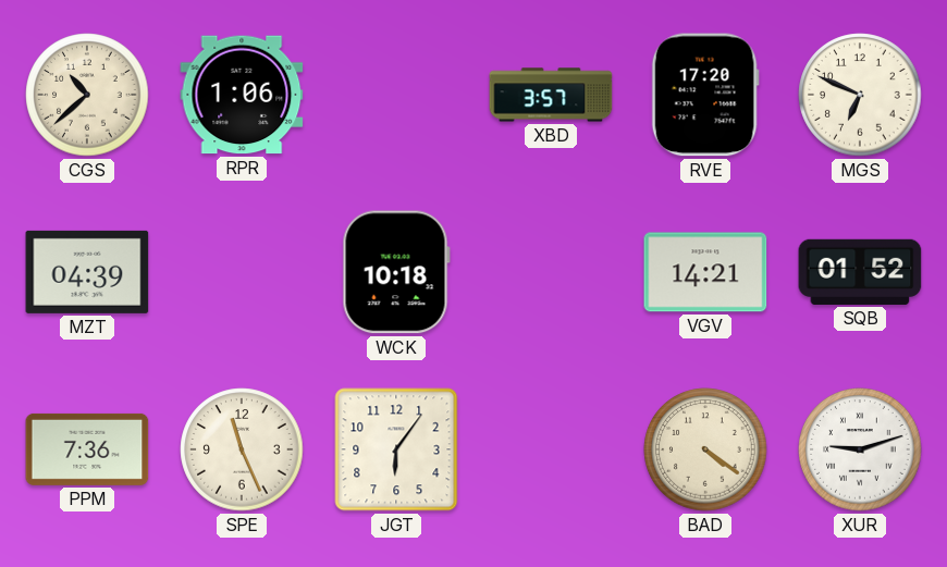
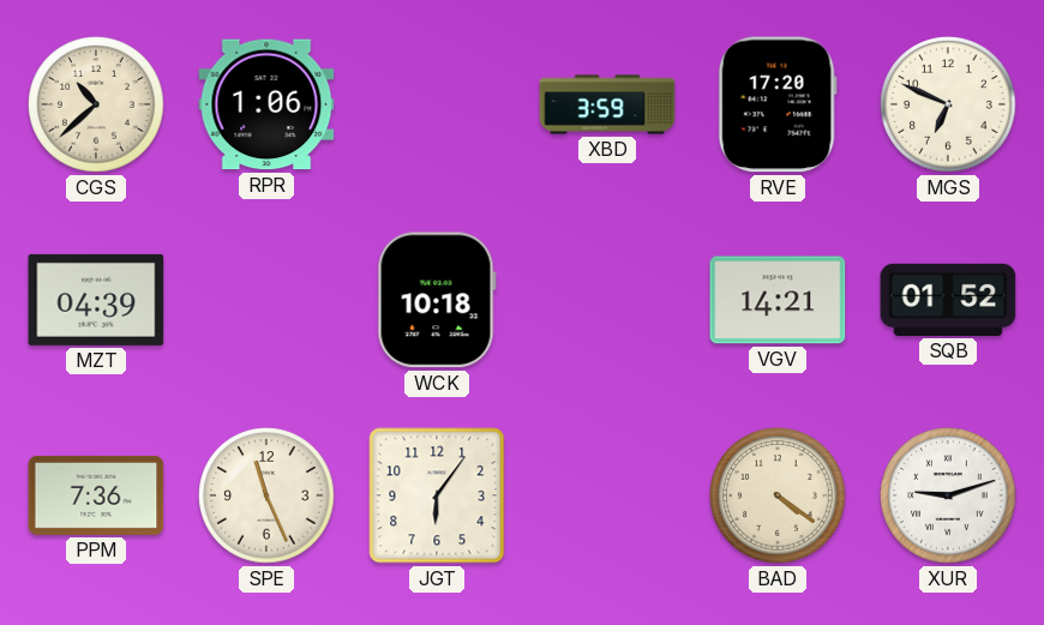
XBD: 3:57 -> 3:59
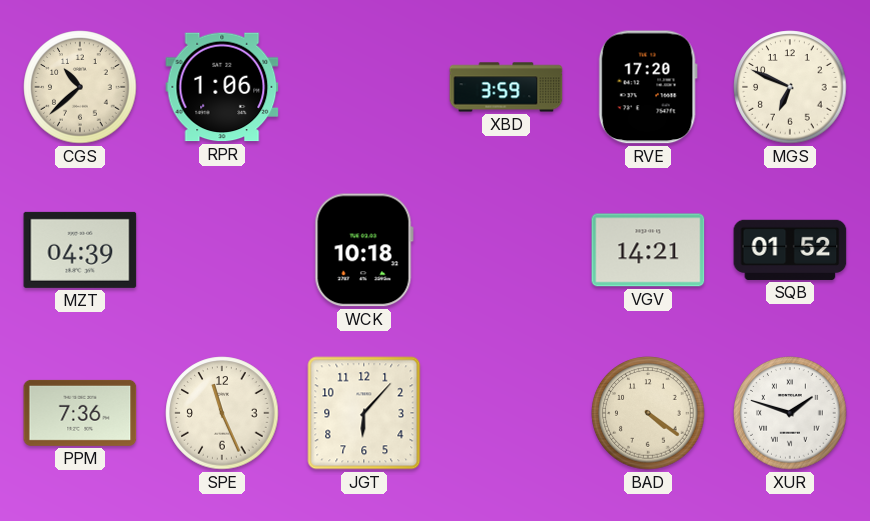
JGT: 6:06 -> 6:07
XUR: 9:12 -> 1:48
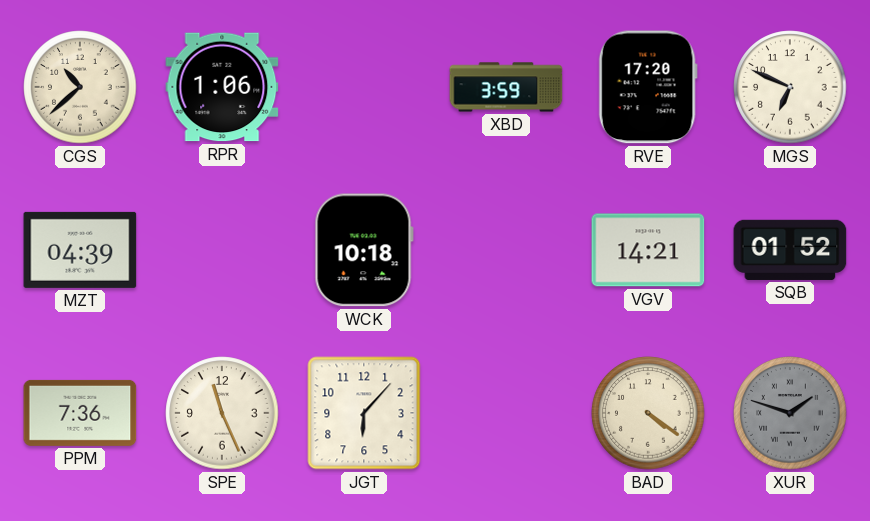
XUR dial: white -> grey
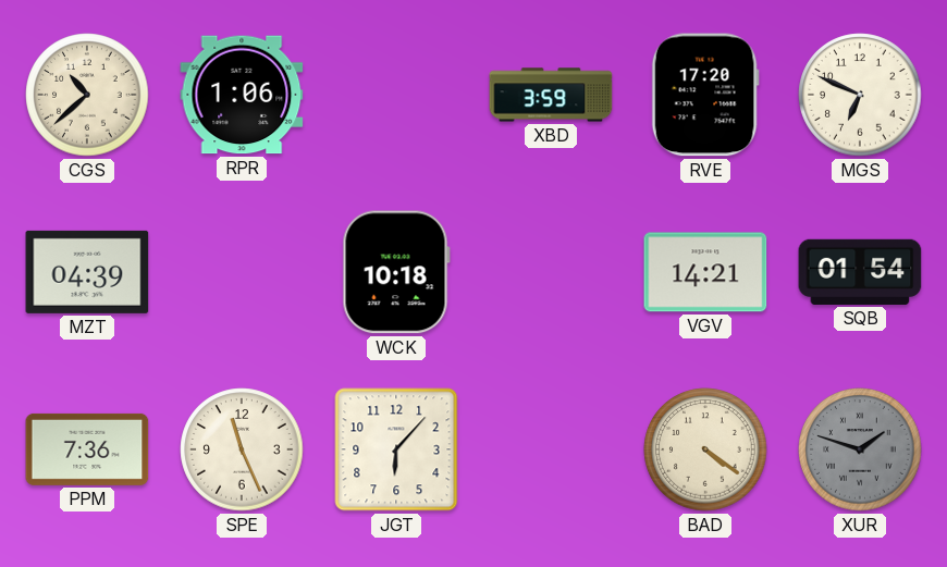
SQB: 01:52 -> 01:54
